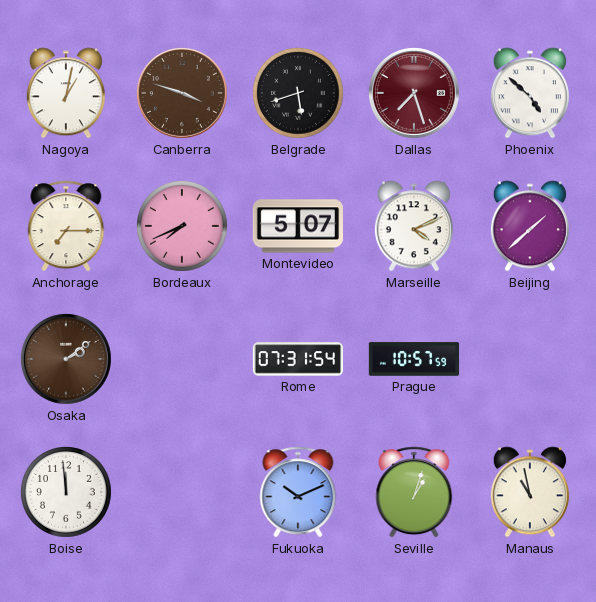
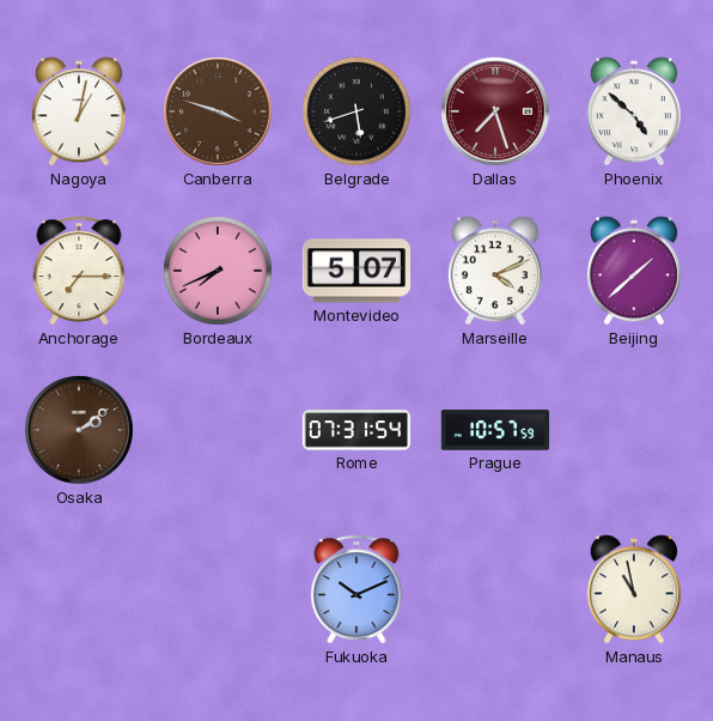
Boise: 11:59 -> none
Seville: 1:03 -> none
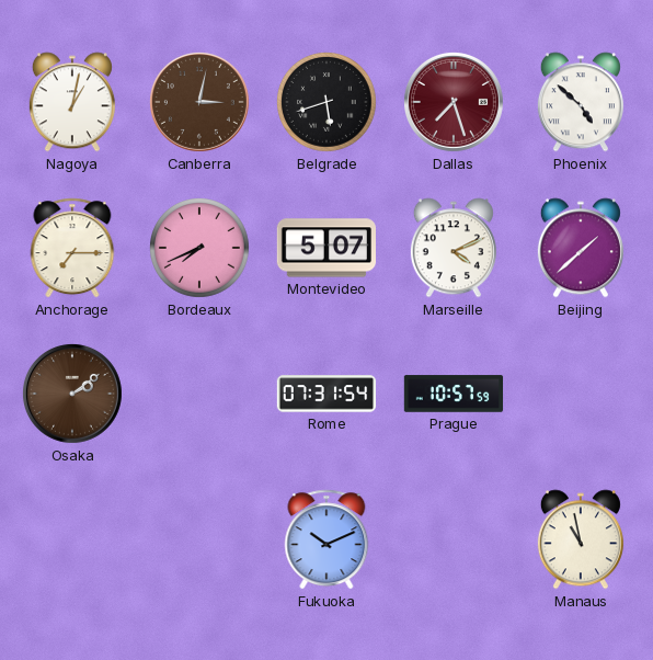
Canberra: 3:48 -> 3:02
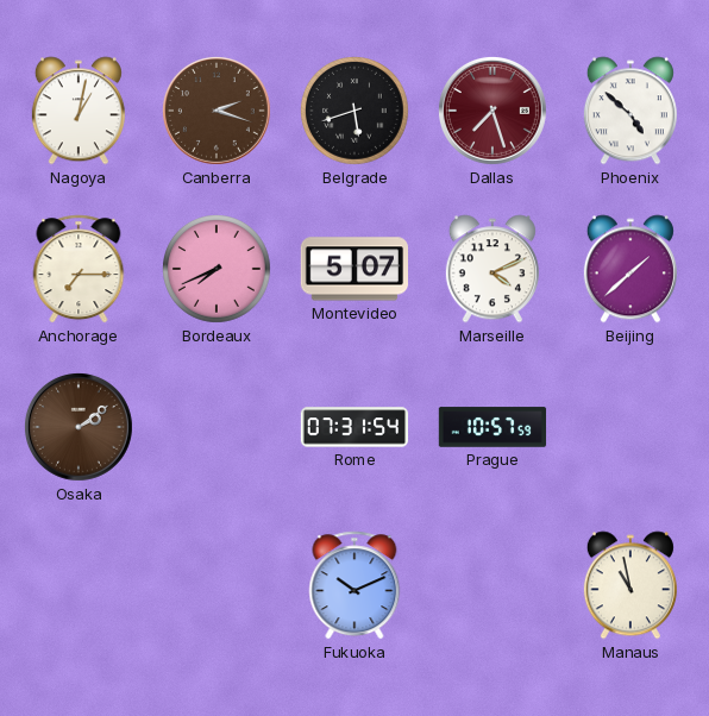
Canberra: 3:02 -> 2:18
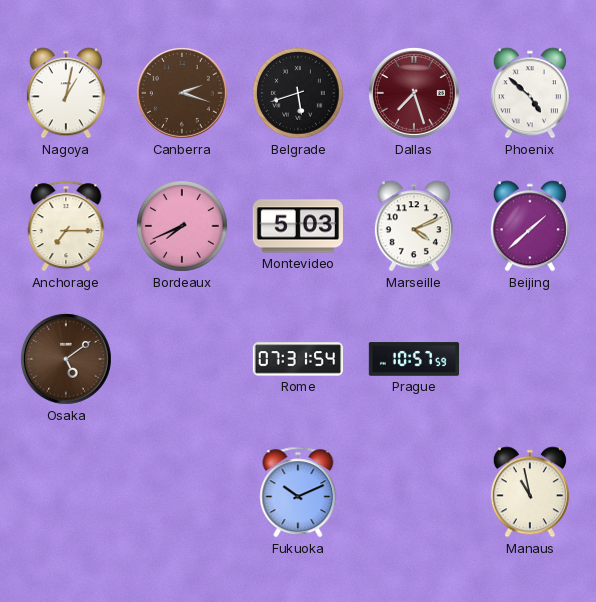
Montevideo: 5:07 -> 5:03
Osaka: 2:09 -> 5:09
